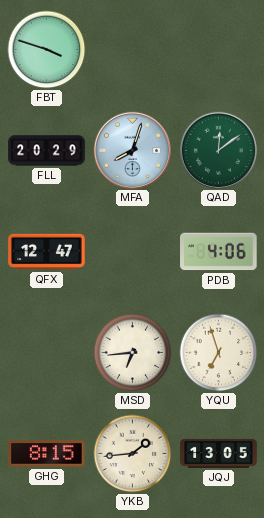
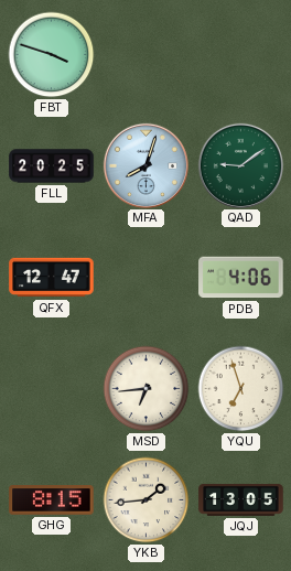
FLL: 20:29 -> 20:25
QAD: 12:09 -> 9:09
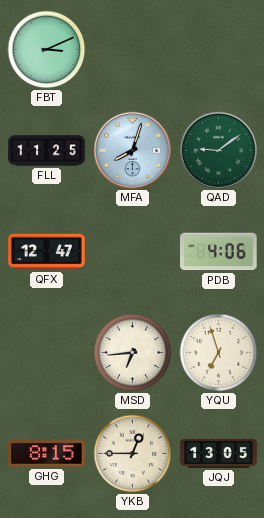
FBT: 3:48 -> 3:11
FLL: 20:25 -> 11:25
YKB: 1:44 -> 12:45
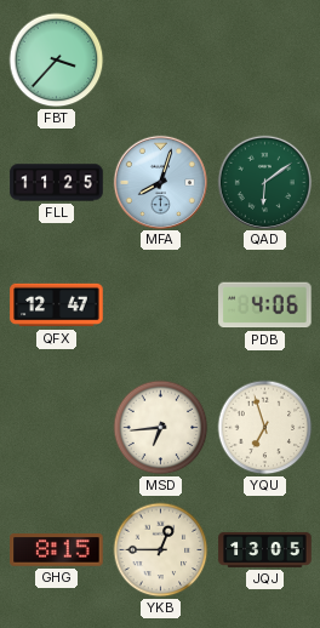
FBT: 3:11 -> 3:37
QAD: 9:09 -> 6:09
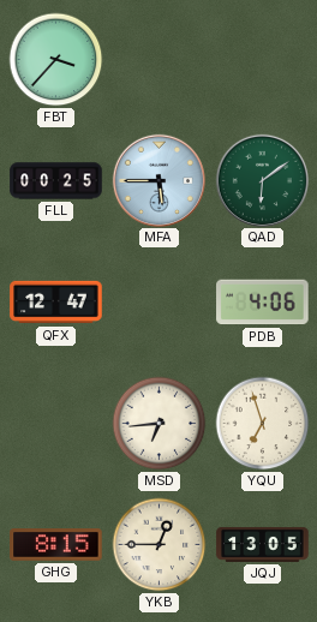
FLL: 11:25 -> 00:25
MFA: 8:03 -> 5:45
